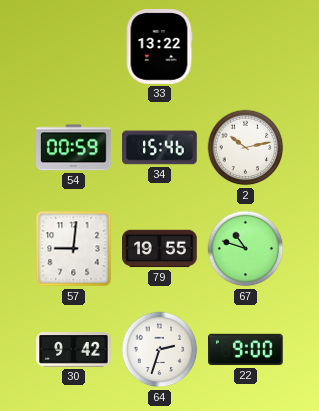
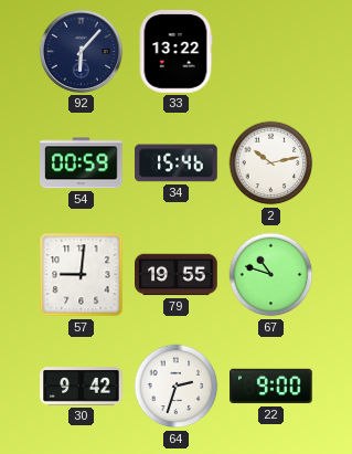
92: none -> 6:07
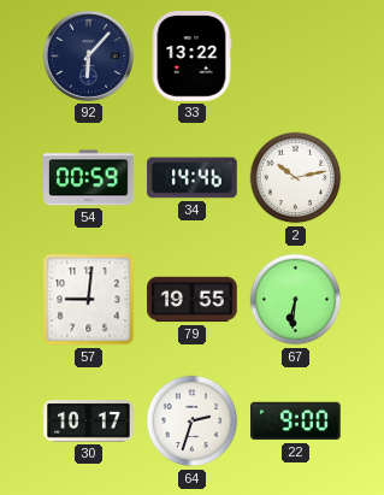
34: 15:46 -> 14:46
67: 10:48 -> 6:31
30: 9:42 -> 10:17
